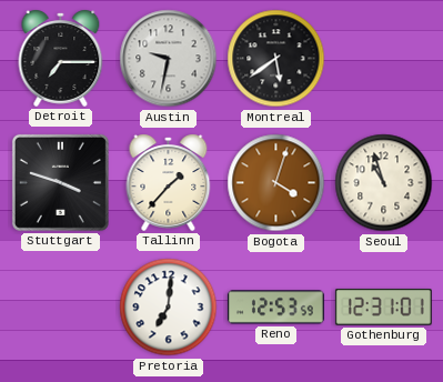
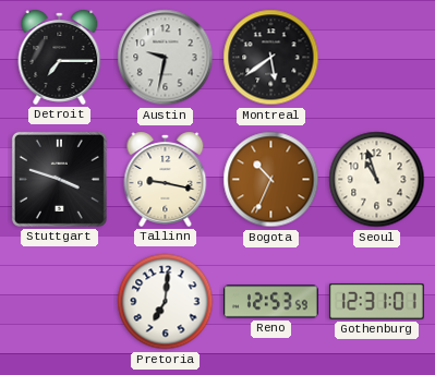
Tallinn: 1:37 -> 9:17
Bogota: 4:03 -> 10:34
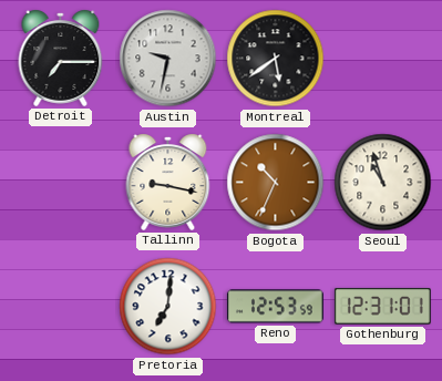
Stuttgart: 3:48 -> none
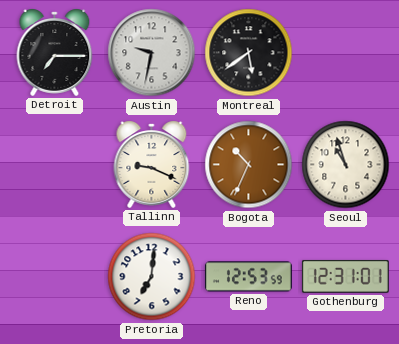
Tallinn: 9:17 -> 9:19
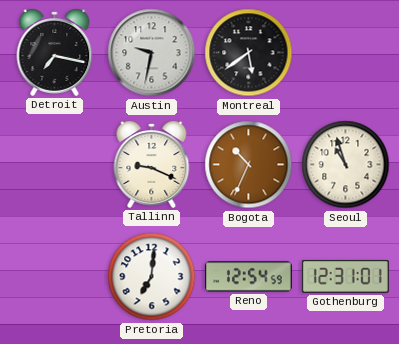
Detroit: 7:15 -> 7:17
Reno: 12:53 -> 12:54
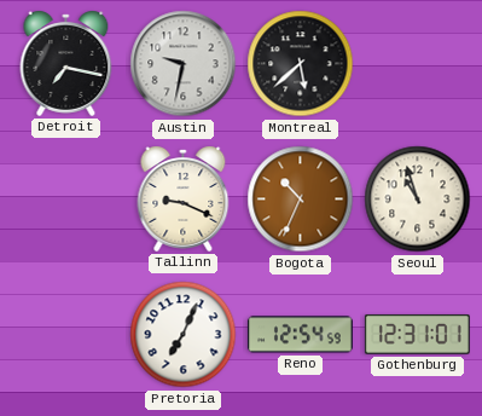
Montreal: 5:39 -> 5:38
Pretoria: 7:01 -> 7:04
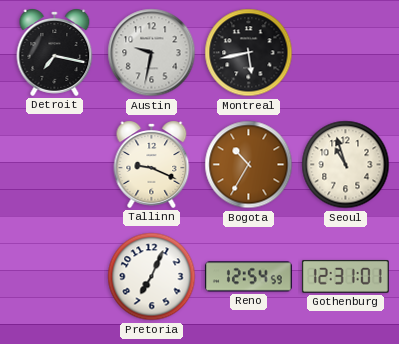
Montreal: 5:38 -> 5:43
Bogota: 10:34 -> 10:35
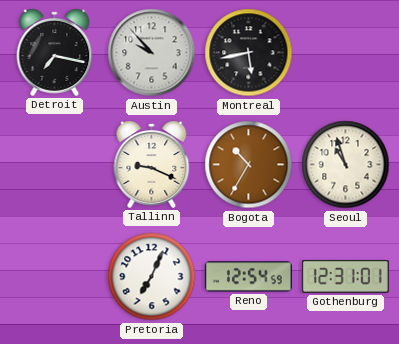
Austin: 9:32 -> 9:53
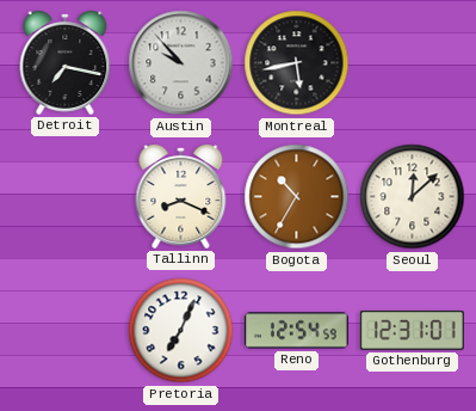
Tallinn: 9:19 -> 8:19
Seoul: 10:57 -> 12:08
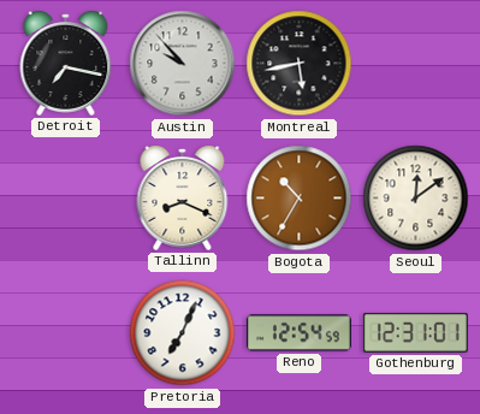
Seoul: 12:08 -> 12:09
